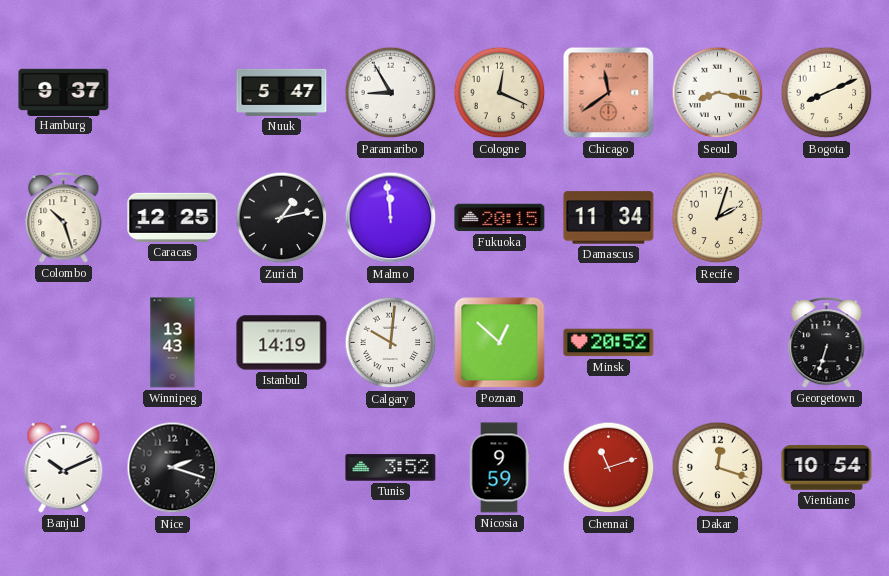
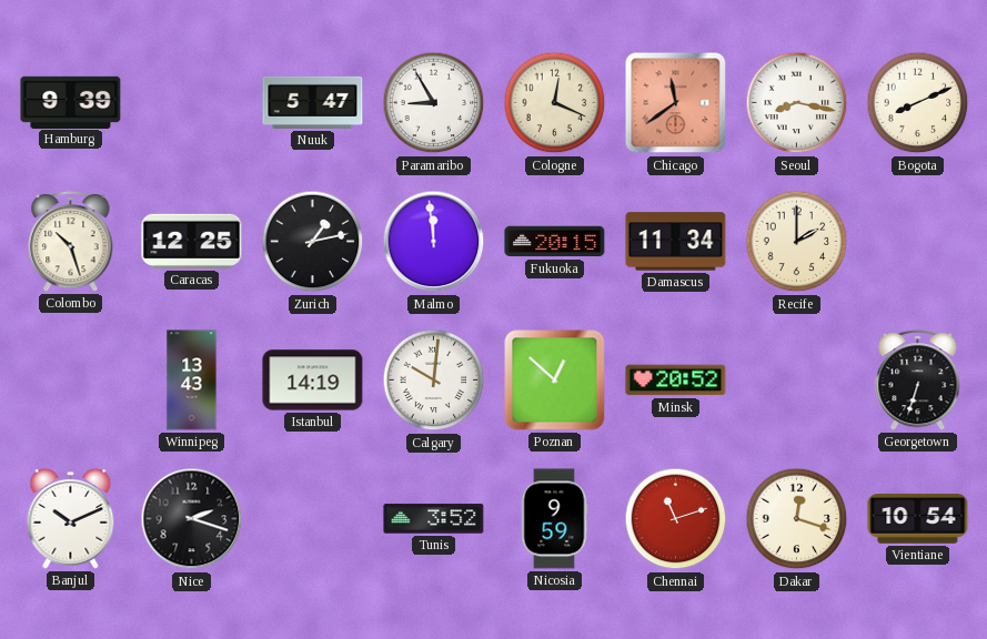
Hamburg: 9:37 -> 9:39
Recife: 2:03 -> 2:00
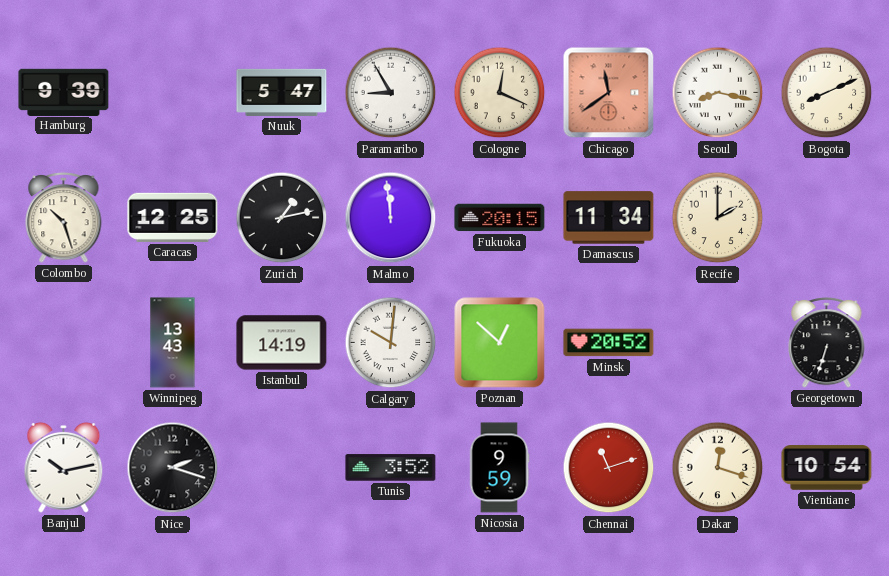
Banjul: 10:11 -> 10:13
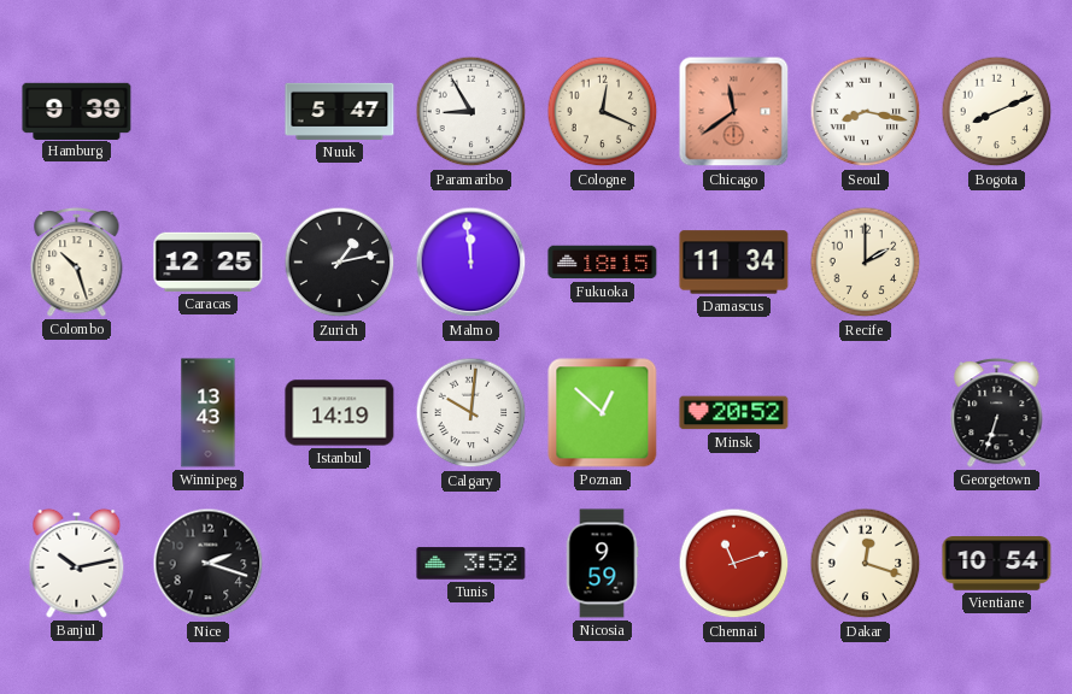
Fukuoka: 20:15 -> 18:15
